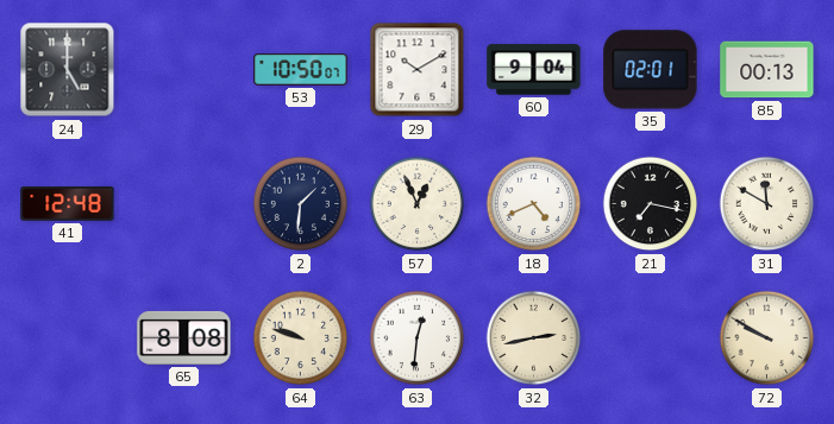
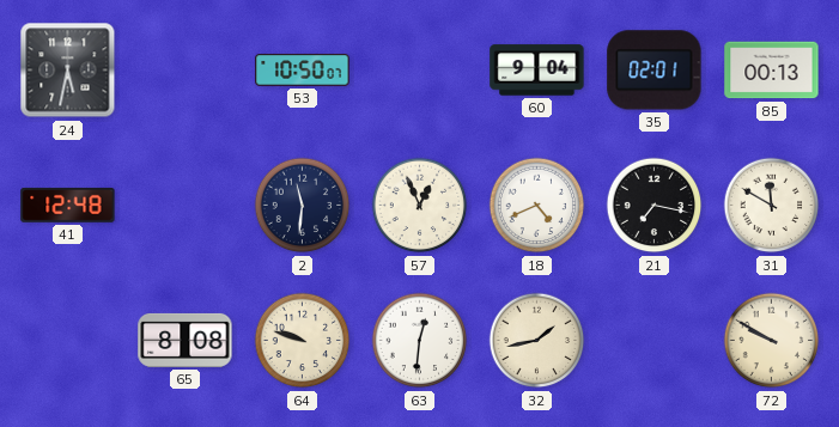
24: 5:00 -> 5:32
29: 10:10 -> none
2: 1:31 -> 11:31
32: 2:43 -> 1:43
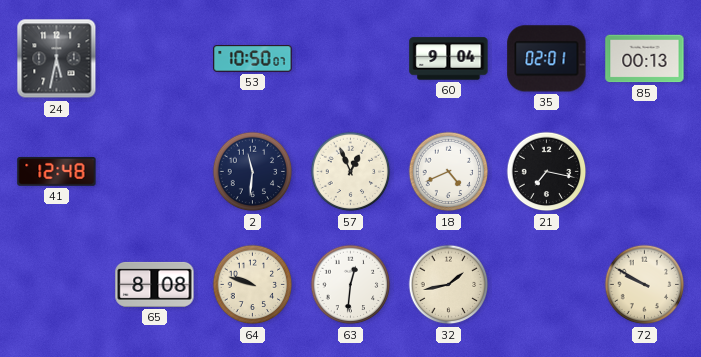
31: 11:50 -> none
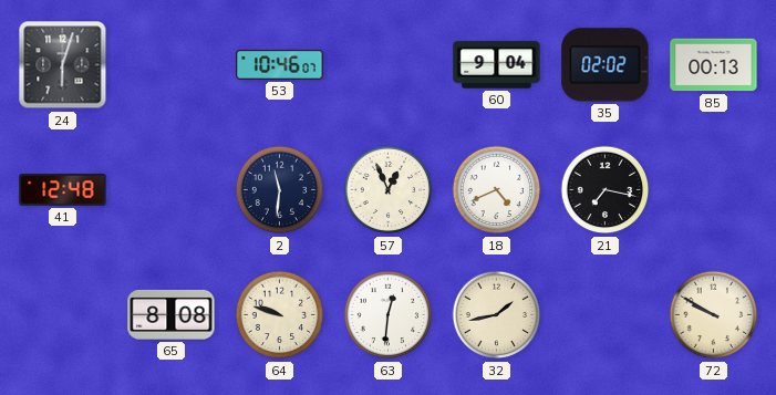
24: 5:32 -> 6:03
53: 10:50 -> 10:46
35: 02:01 -> 02:02
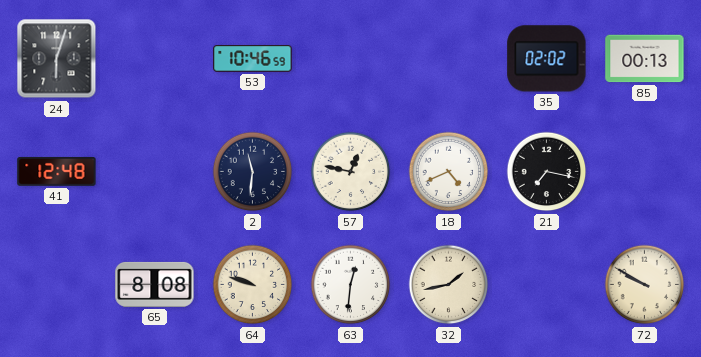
53: 10:46:07 -> 10:46:59
60: 9:04 -> none
57: 12:56 -> 12:47
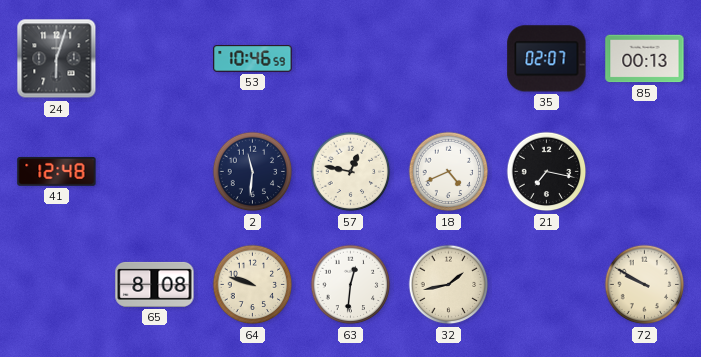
35: 02:02 -> 02:07
